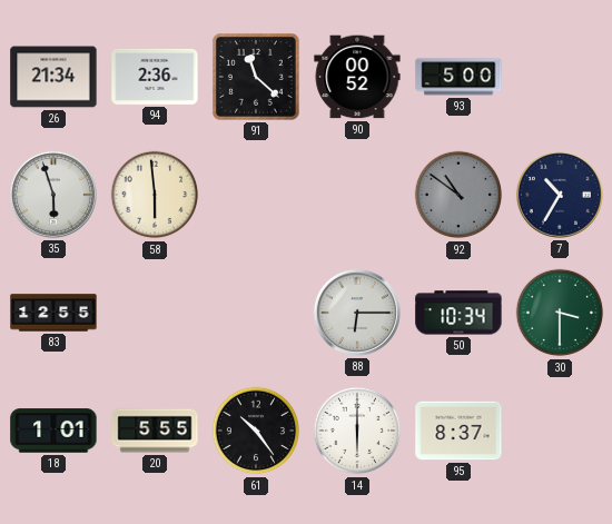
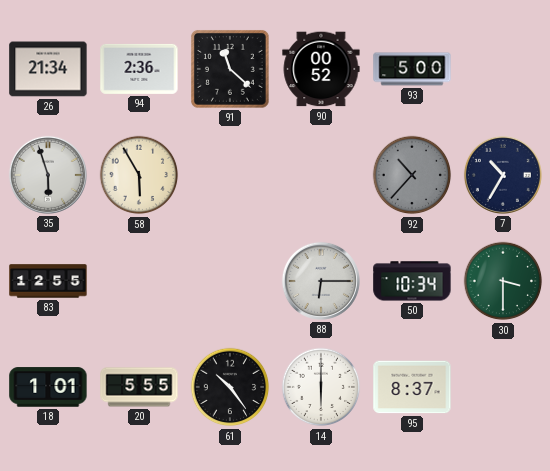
58: 5:59 -> 5:55
92: 10:51 -> 10:37
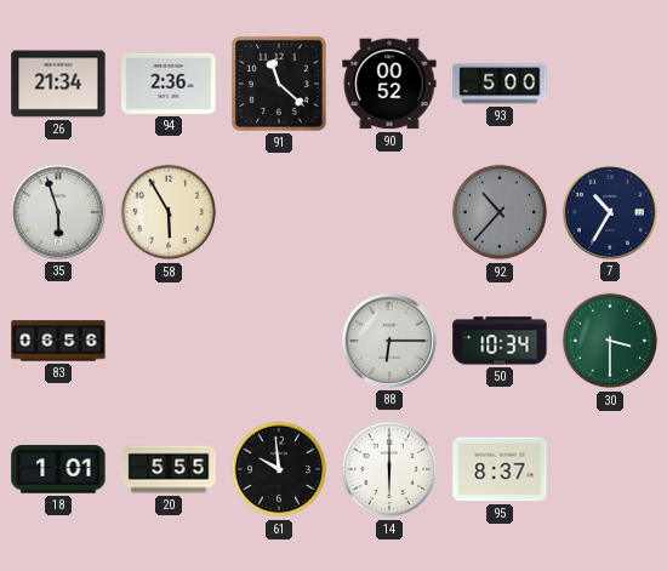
83: 12:55 -> 06:56
61: 10:24 -> 9:59
